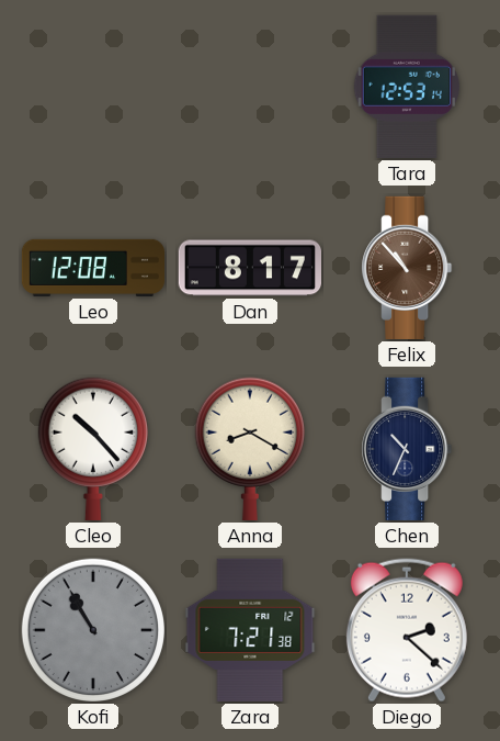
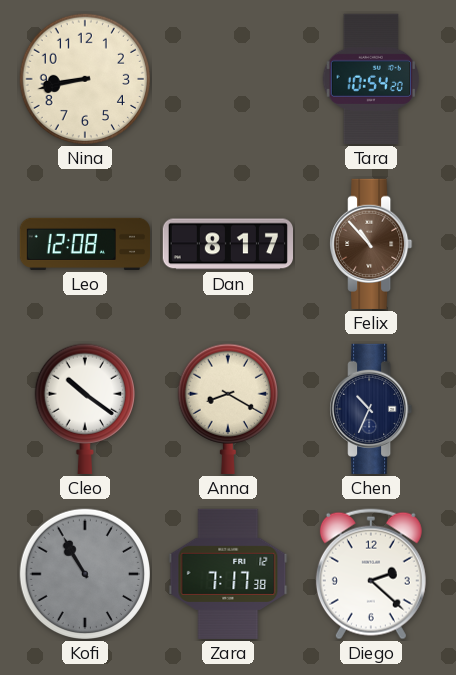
Nina: none -> 8:43
Tara: 12:53 -> 10:54
Cleo: 10:23 -> 10:21
Zara: 7:21 -> 7:17
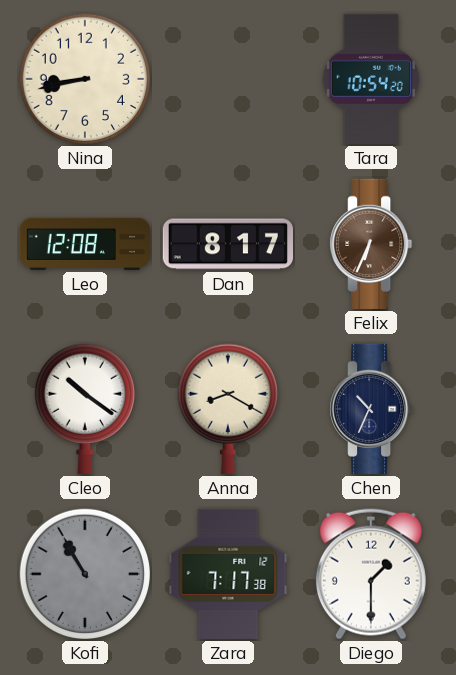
Felix: 10:53 -> 6:34
Diego: 2:22 -> 1:30
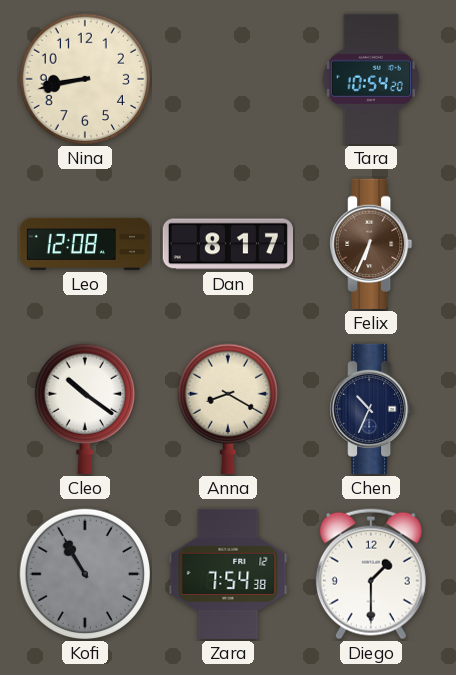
Zara: 7:17 -> 7:54
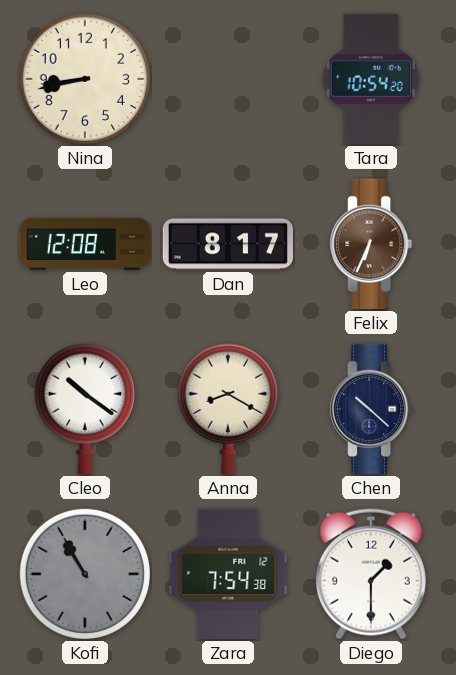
Chen: 10:34 -> 10:22
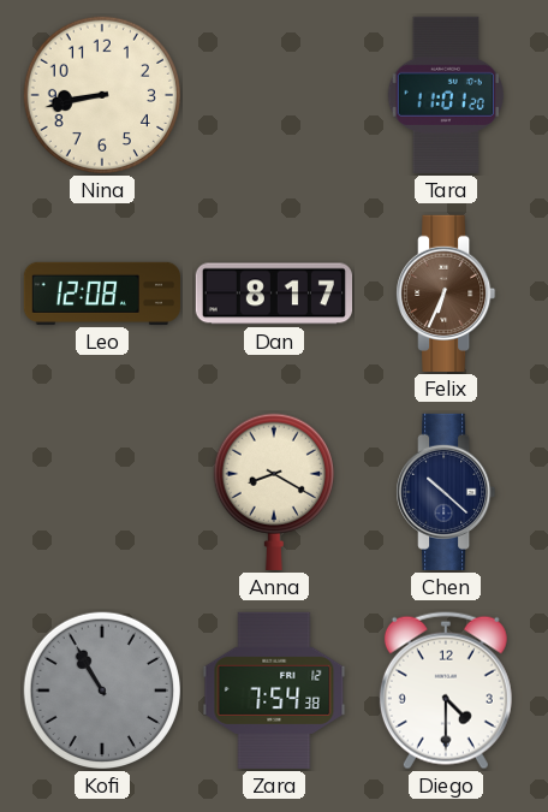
Tara: 10:54 -> 11:01
Cleo: 10:21 -> none
Diego: 1:30 -> 4:30
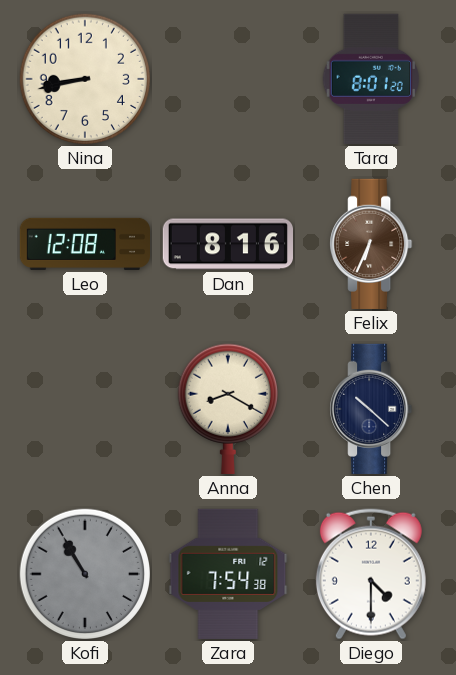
Tara: 11:01 -> 8:01
Dan: 8:17 -> 8:16
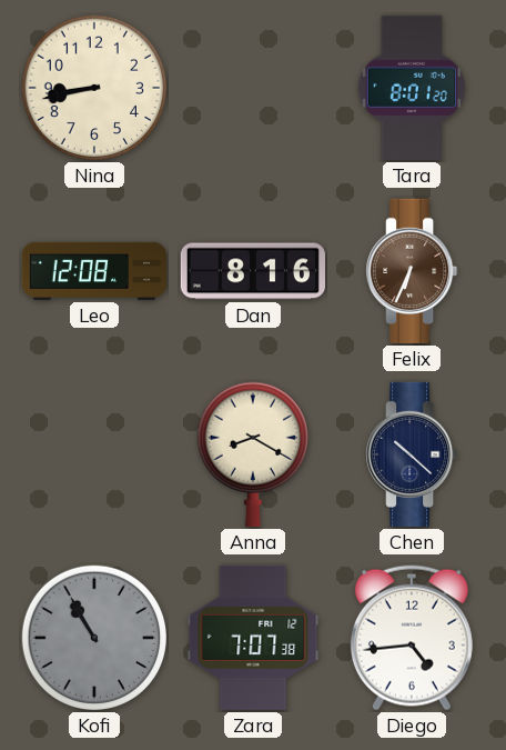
Zara: 7:54 -> 7:07
Diego: 4:30 -> 4:44
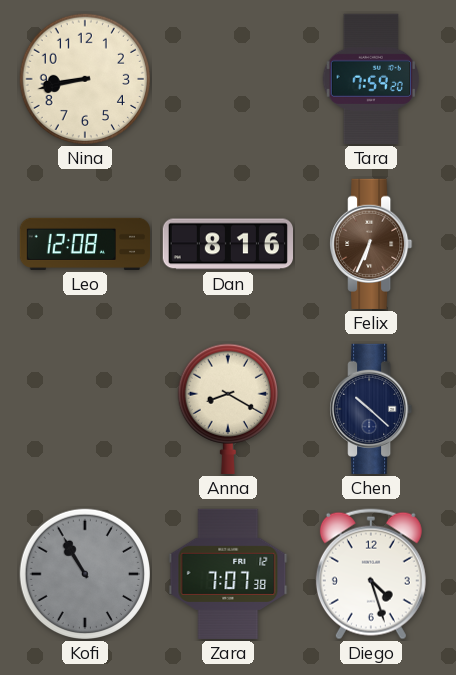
Tara: 8:01 -> 7:59
Diego: 4:44 -> 4:27
